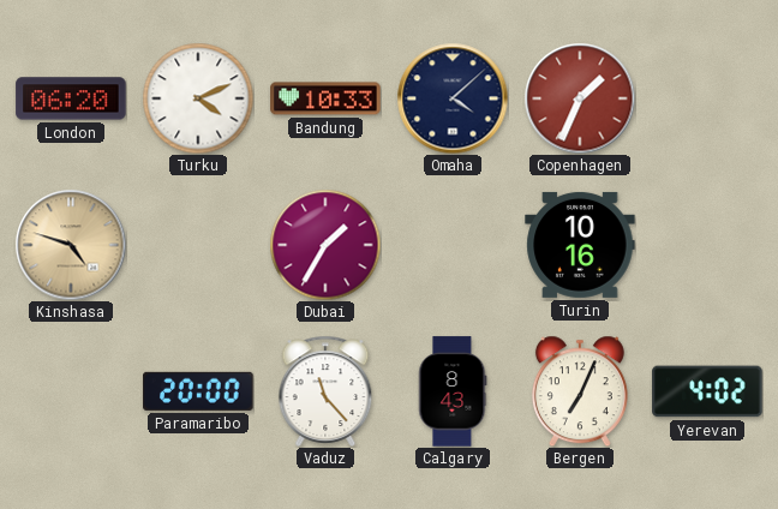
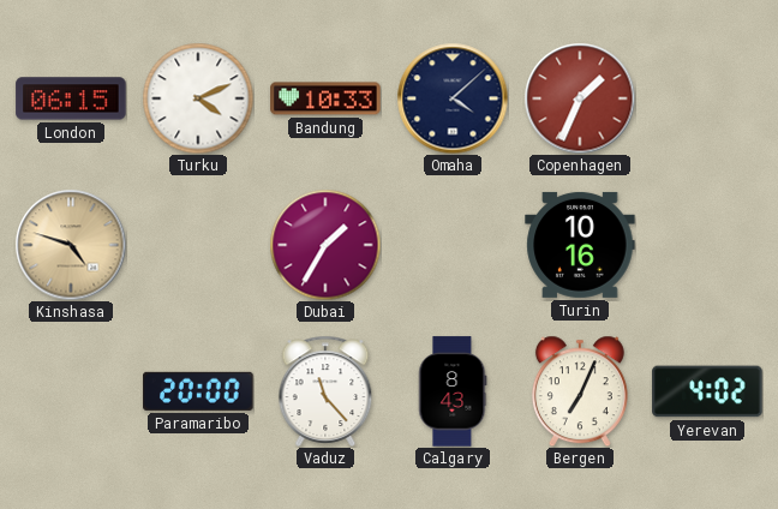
London: 06:20 -> 06:15
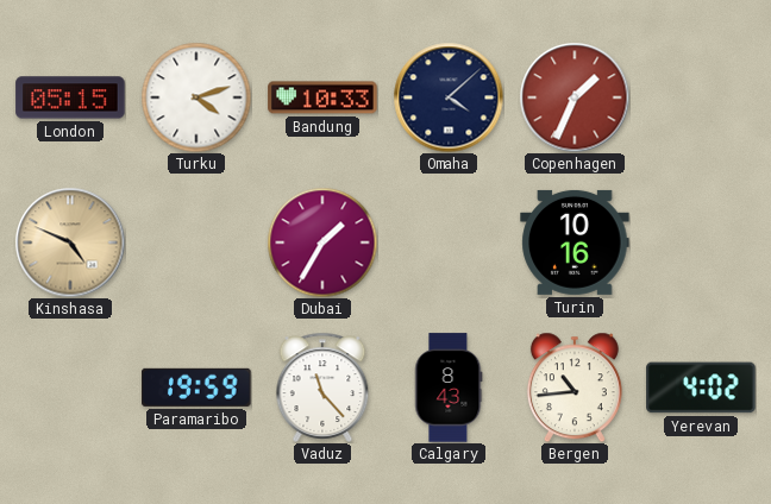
London: 06:15 -> 05:15
Turku: 4:11 -> 4:12
Kinshasa: 4:48 -> 4:49
Paramaribo: 20:00 -> 19:59
Bergen: 7:04 -> 10:44
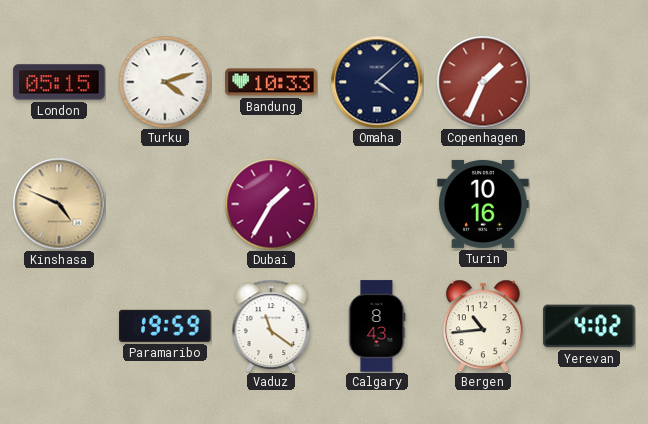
Vaduz: 11:23 -> 11:21
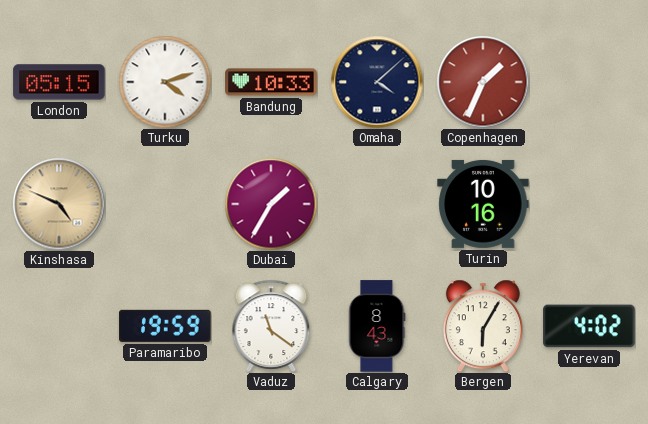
Bergen: 10:44 -> 6:05
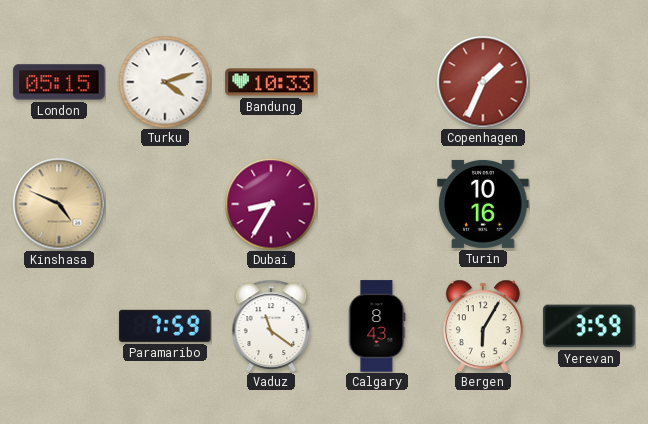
Omaha: 4:08 -> none
Dubai: 1:35 -> 8:35
Paramaribo: 19:59 -> 7:59
Yerevan: 4:02 -> 3:59
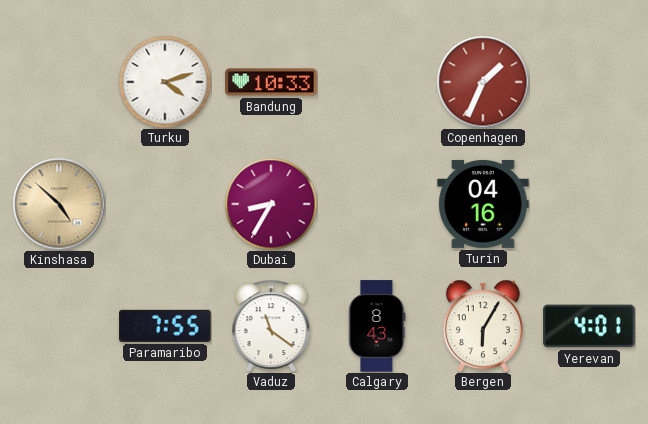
London: 05:15 -> none
Kinshasa: 4:49 -> 4:52
Turin: 10:16 -> 04:16
Paramaribo: 7:59 -> 7:55
Yerevan: 3:59 -> 4:01
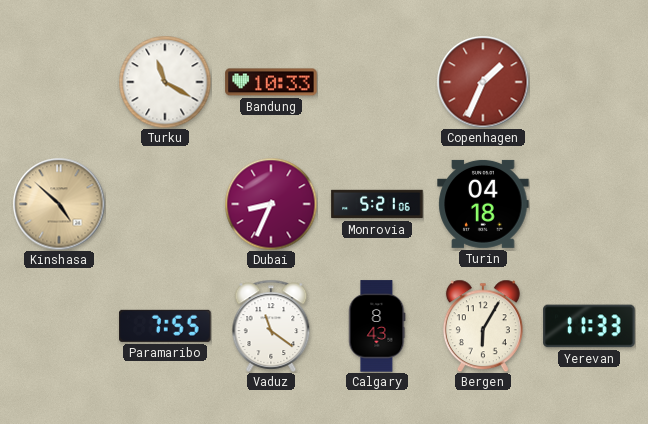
Turku: 4:12 -> 11:20
Dubai: 8:35 -> 8:34
Monrovia: none -> 5:21
Turin: 04:16 -> 04:18
Yerevan: 4:01 -> 11:33
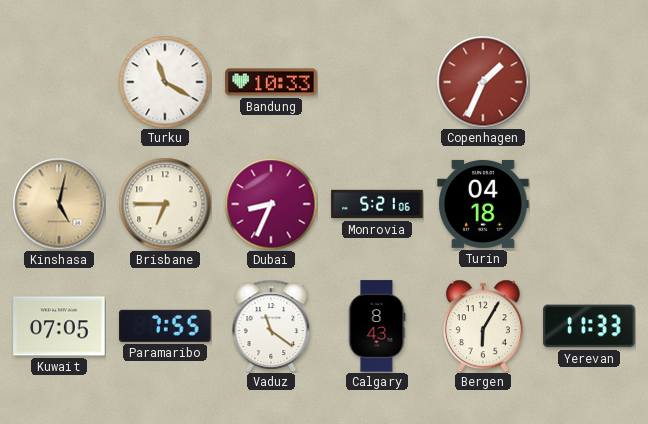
Kinshasa: 4:52 -> 5:02
Brisbane: none -> 6:45
Kuwait: none -> 07:05
